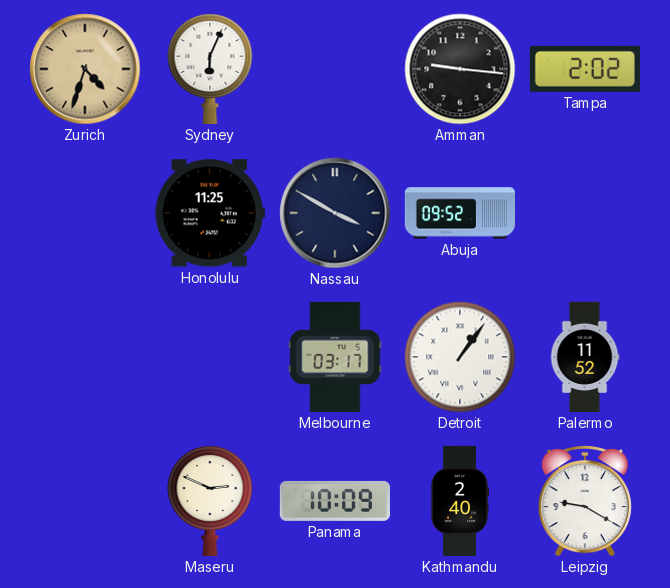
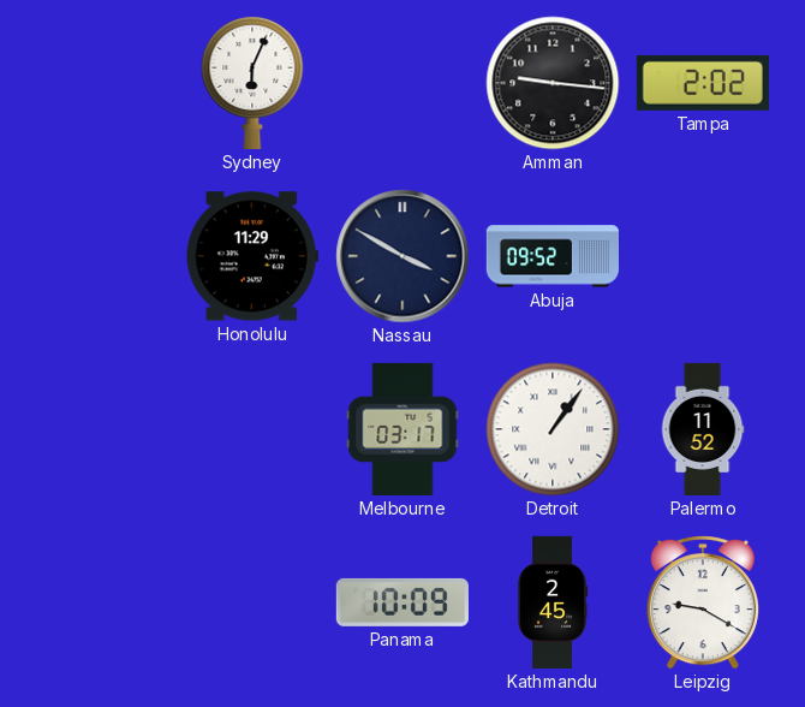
Zurich: 4:33 -> none
Honolulu: 11:25 -> 11:29
Maseru: 2:49 -> none
Kathmandu: 2:40 -> 2:45
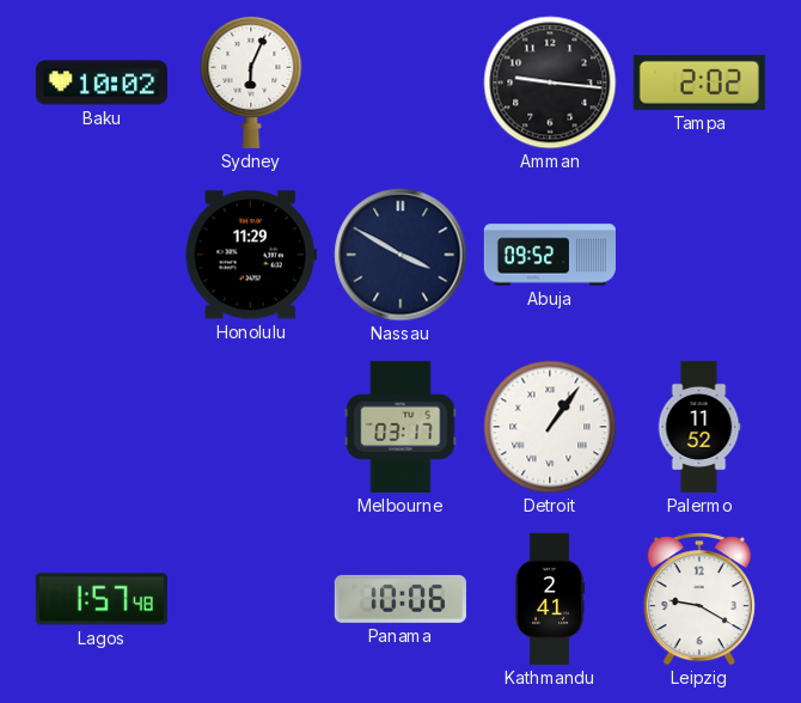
Baku: none -> 10:02
Lagos: none -> 1:57
Panama: 10:09 -> 10:06
Kathmandu: 2:45 -> 2:41
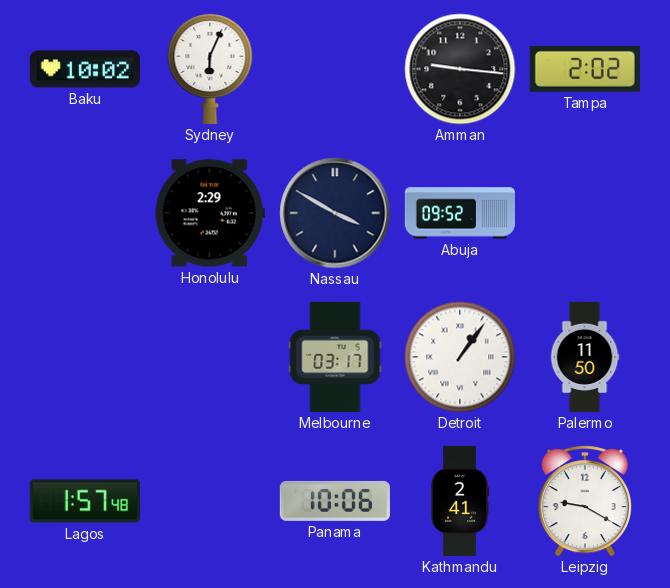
Honolulu: 11:29 -> 2:29
Palermo: 11:52 -> 11:50
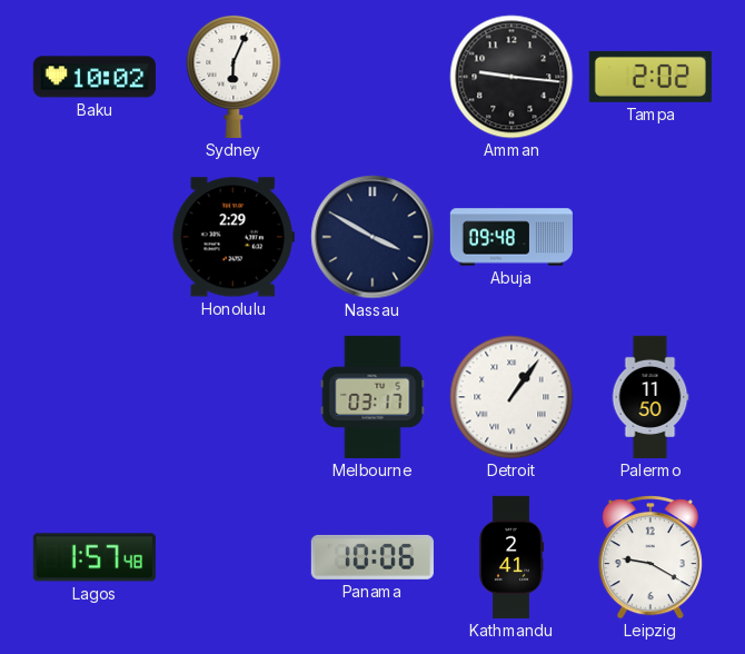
Abuja: 09:52 -> 09:48
